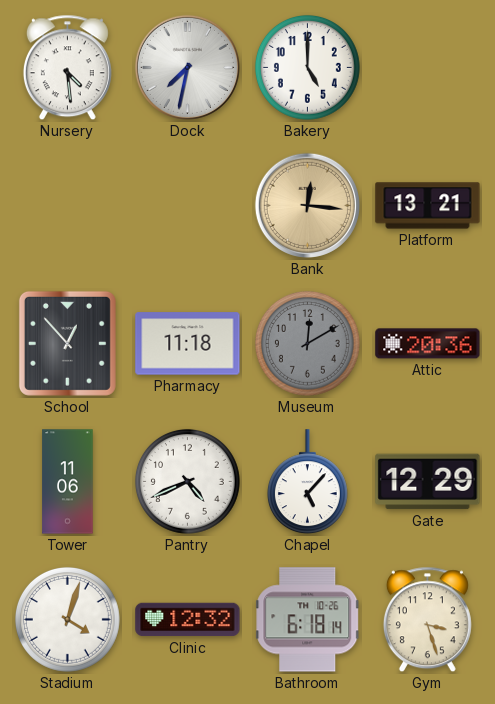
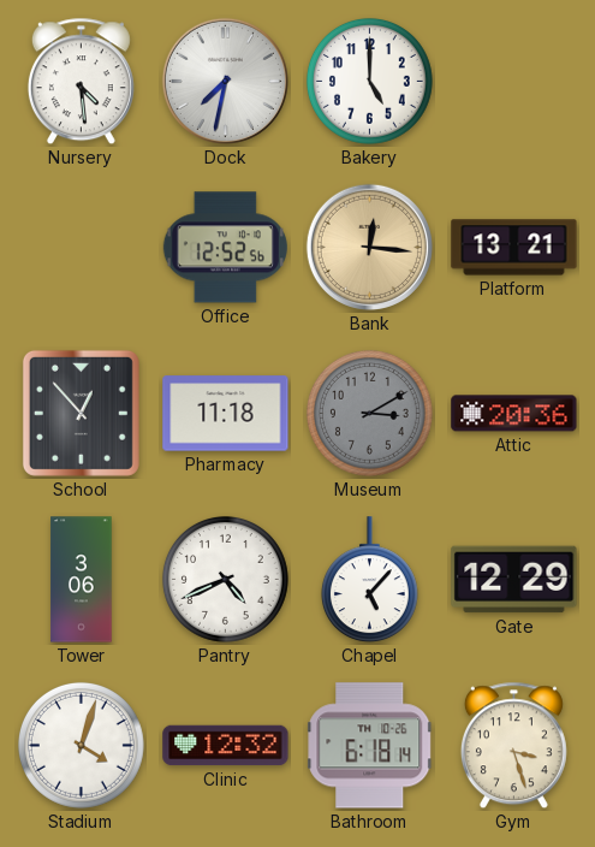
Office: none -> 12:52
Museum: 12:10 -> 3:10
Tower: 11:06 -> 3:06
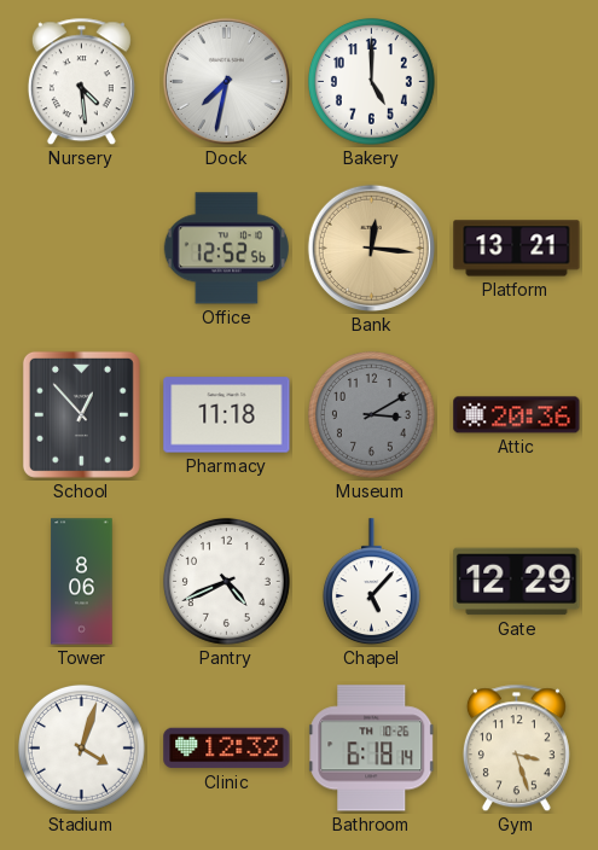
Tower: 3:06 -> 8:06
